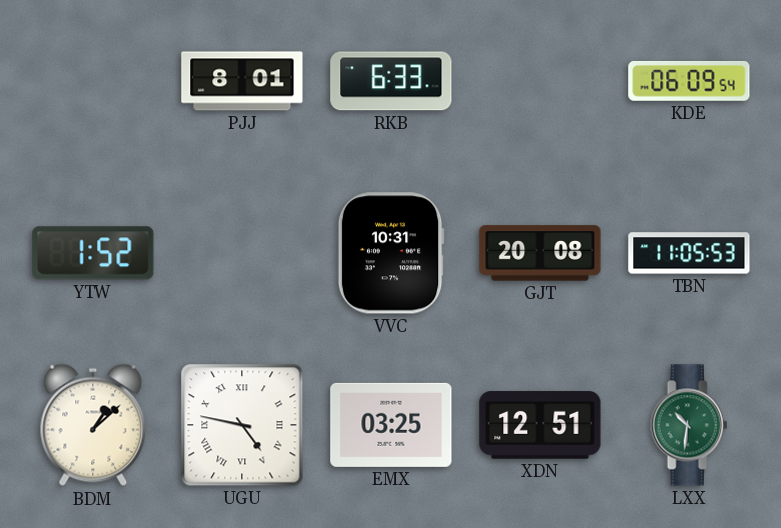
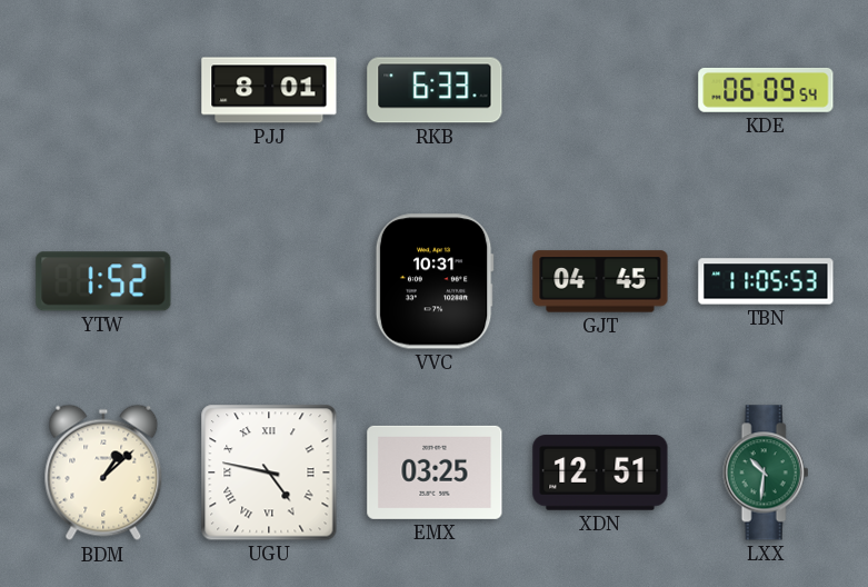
GJT: 20:08 -> 04:45
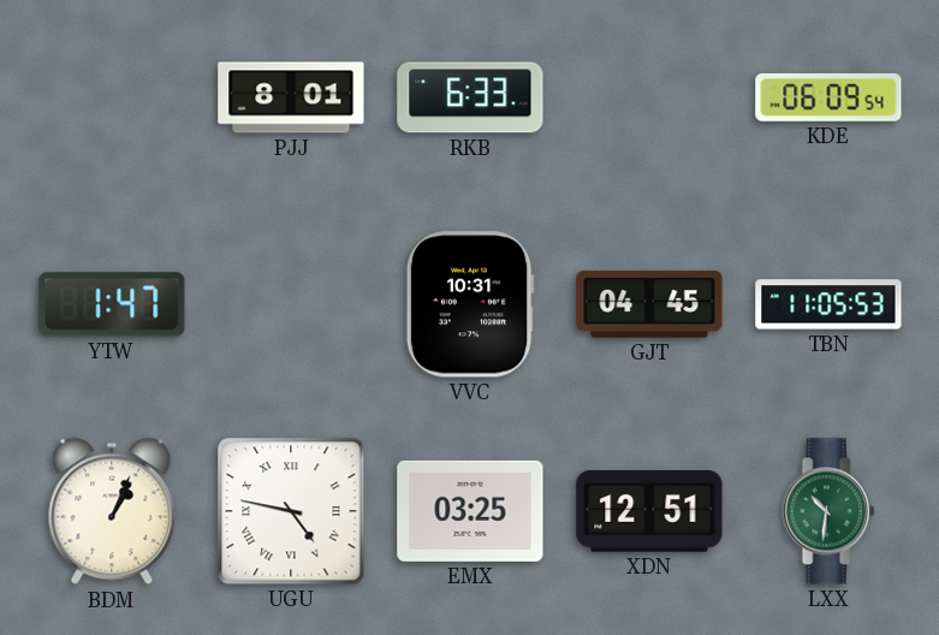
YTW: 1:52 -> 1:47
BDM: 1:08 -> 1:04
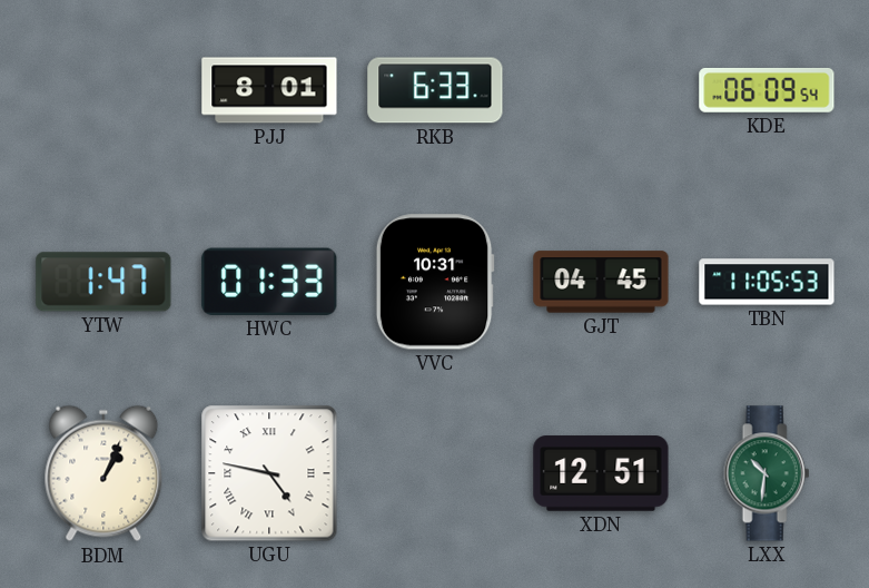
HWC: none -> 01:33
EMX: 03:25 -> none
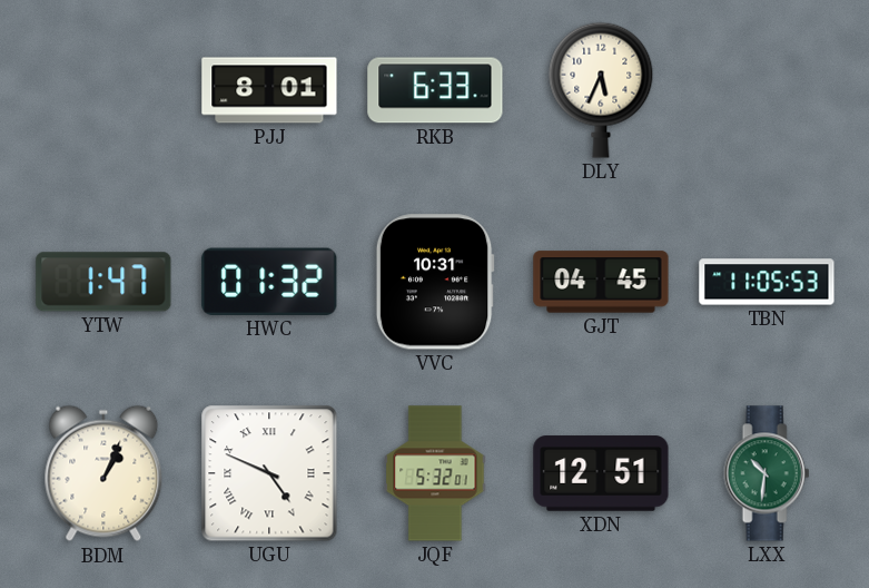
DLY: none -> 5:34
KDE: 06:09 -> none
HWC: 01:33 -> 01:32
UGU: 4:47 -> 4:49
JQF: none -> 5:32
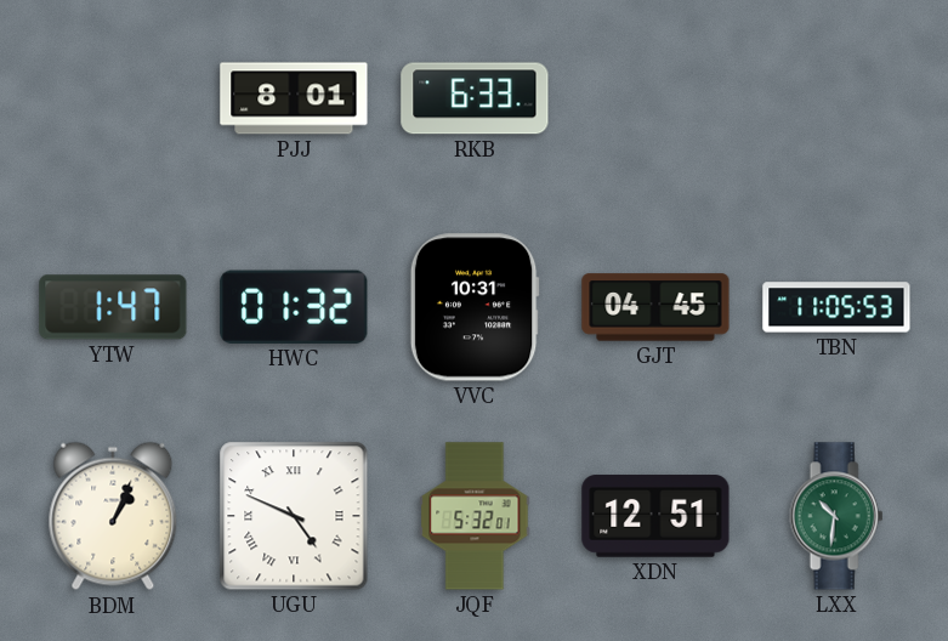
DLY: 5:34 -> none
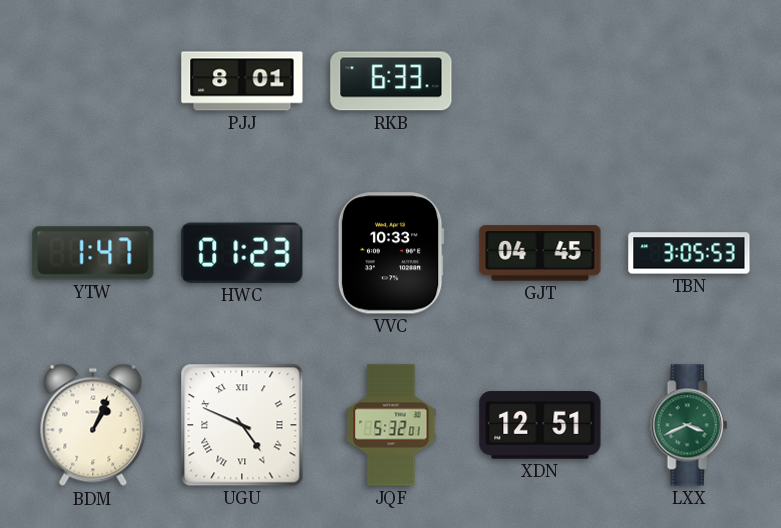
HWC: 01:32 -> 01:23
VVC: 10:31 -> 10:33
TBN: 11:05 -> 3:05
LXX: 10:31 -> 3:41
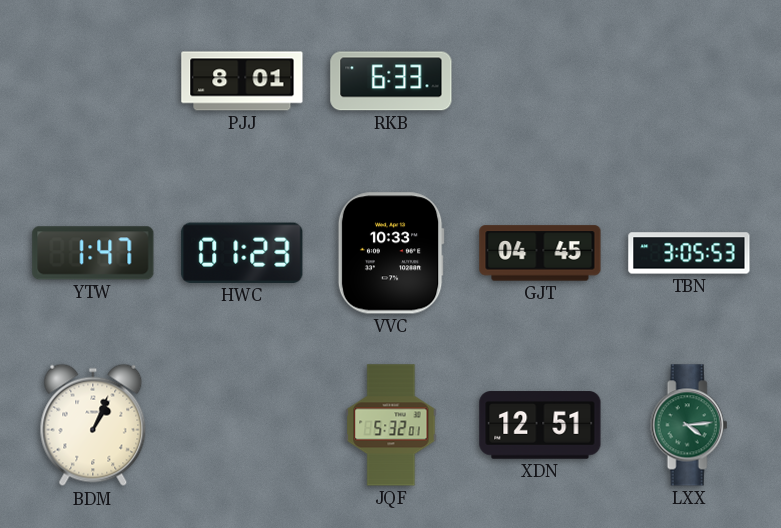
UGU: 4:49 -> none
LXX: 3:41 -> 4:14
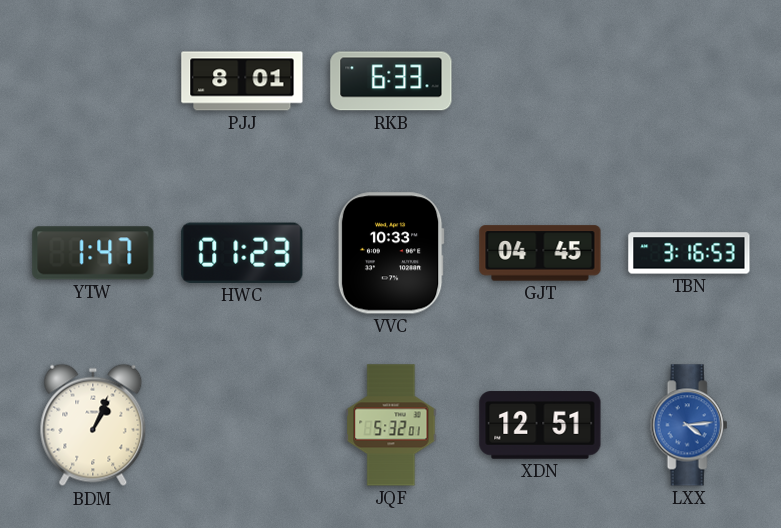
TBN: 3:05 -> 3:16
LXX dial: green -> blue
